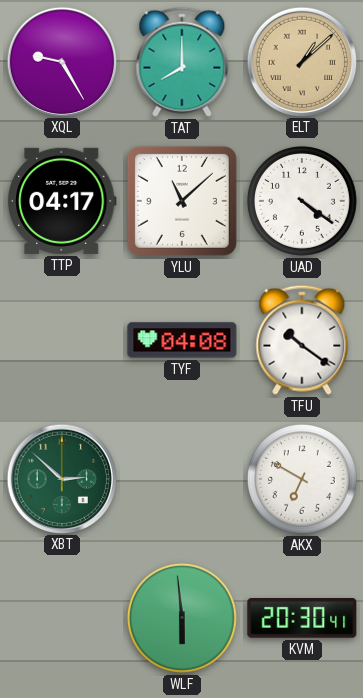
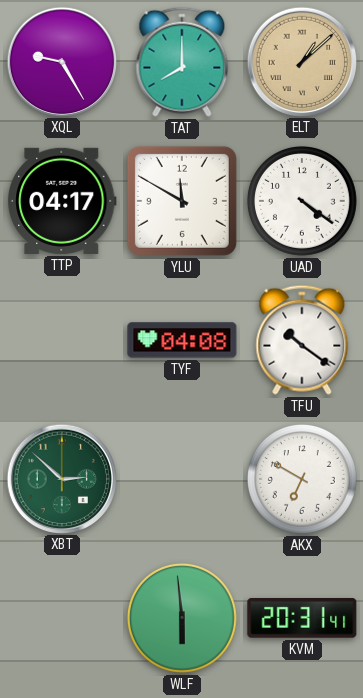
YLU: 11:08 -> 11:50
KVM: 20:30 -> 20:31
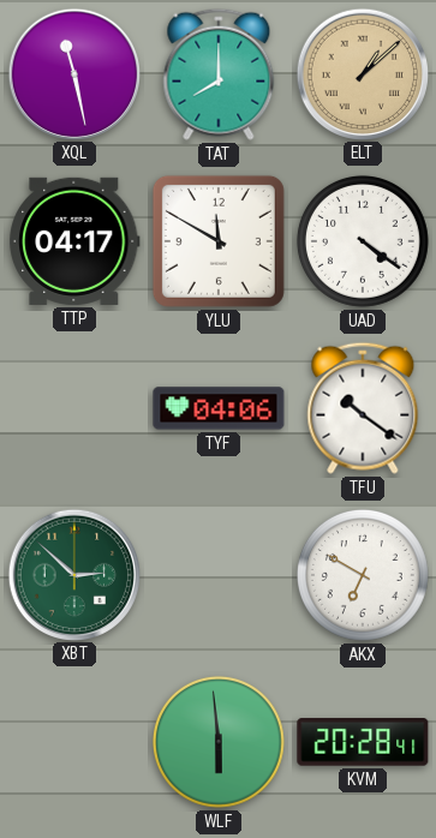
XQL: 9:25 -> 11:28
TYF: 04:08 -> 04:06
KVM: 20:31 -> 20:28
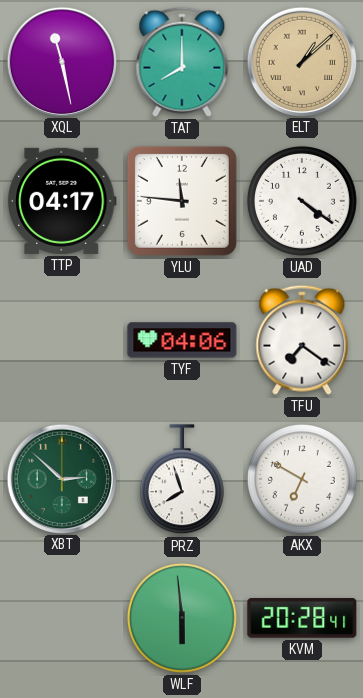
YLU: 11:50 -> 11:46
TFU: 10:21 -> 7:21
PRZ: none -> 7:57
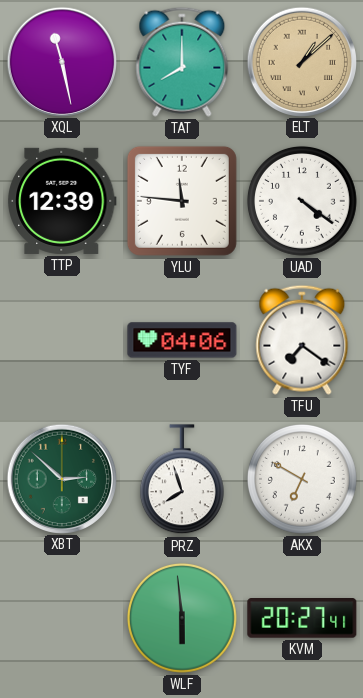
TTP: 04:17 -> 12:39
KVM: 20:28 -> 20:27
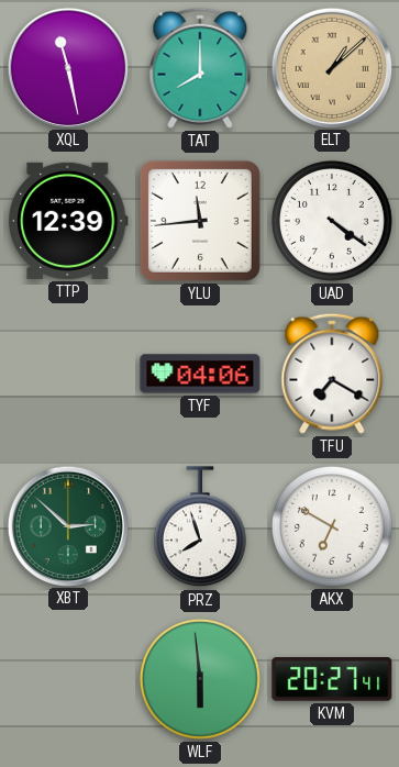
YLU: 11:46 -> 11:44
TFU: 7:21 -> 7:20
